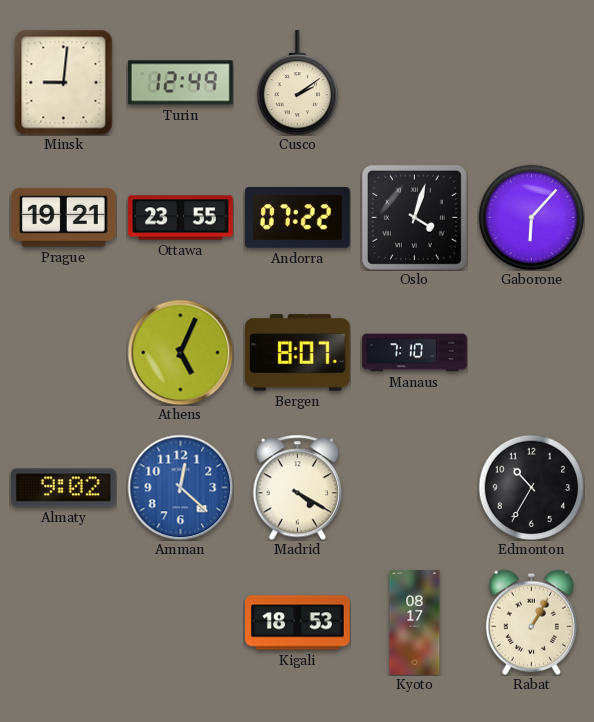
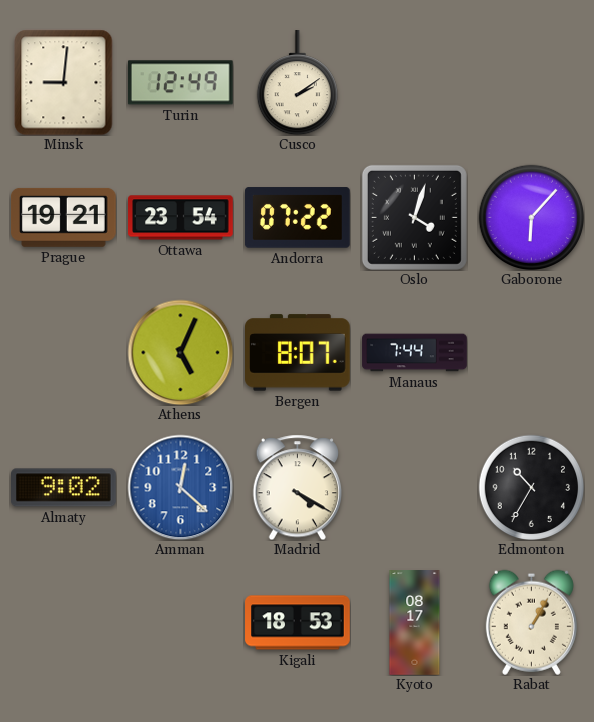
Ottawa: 23:55 -> 23:54
Manaus: 7:10 -> 7:44
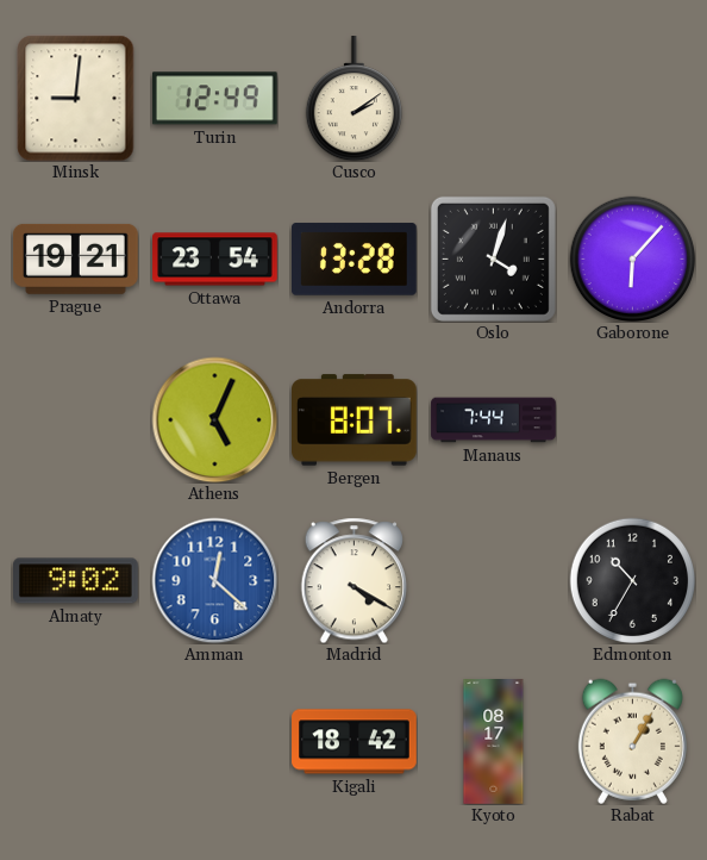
Andorra: 07:22 -> 13:28
Kigali: 18:53 -> 18:42
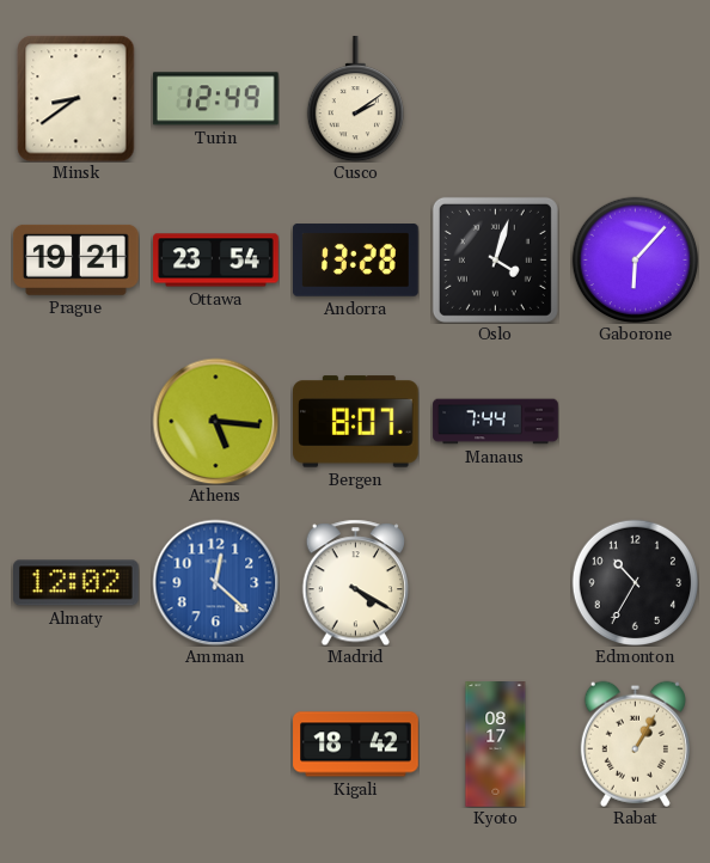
Minsk: 9:01 -> 8:39
Athens: 5:04 -> 5:16
Almaty: 9:02 -> 12:02
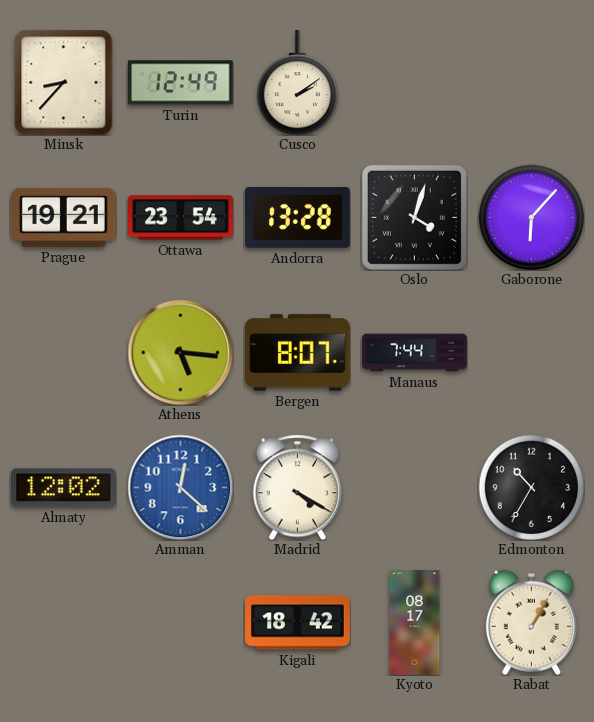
Minsk: 8:39 -> 8:37
